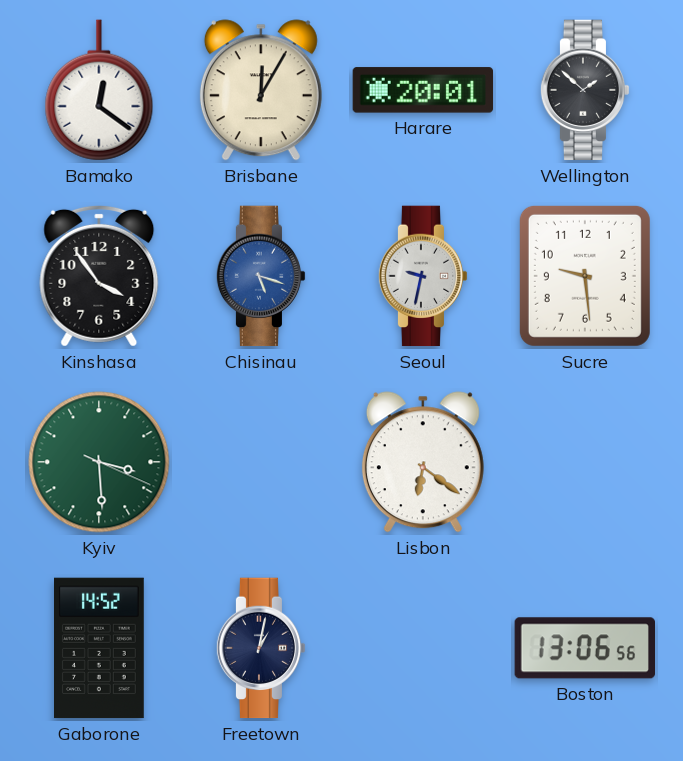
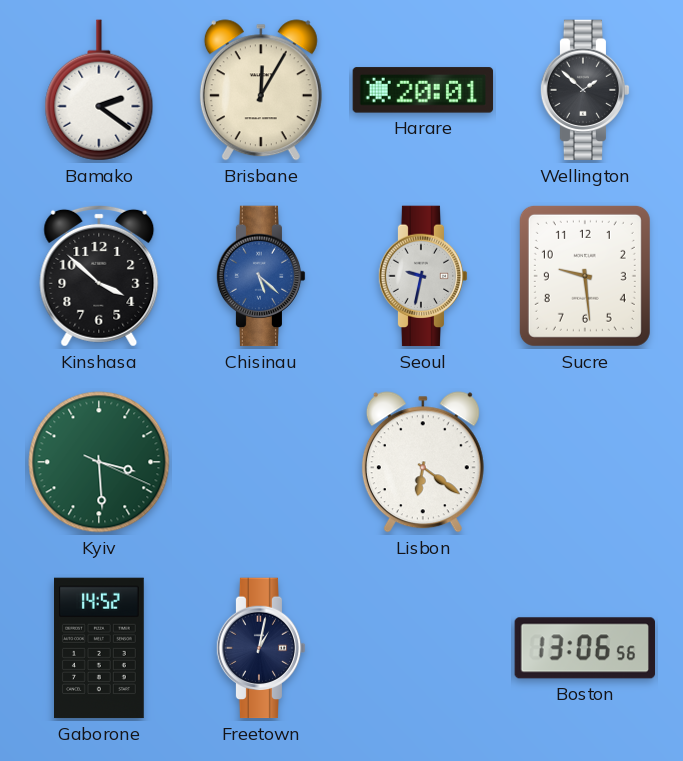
Bamako: 12:21 -> 2:21
Kinshasa: 3:54 -> 3:52
Chisinau: 5:18 -> 5:22
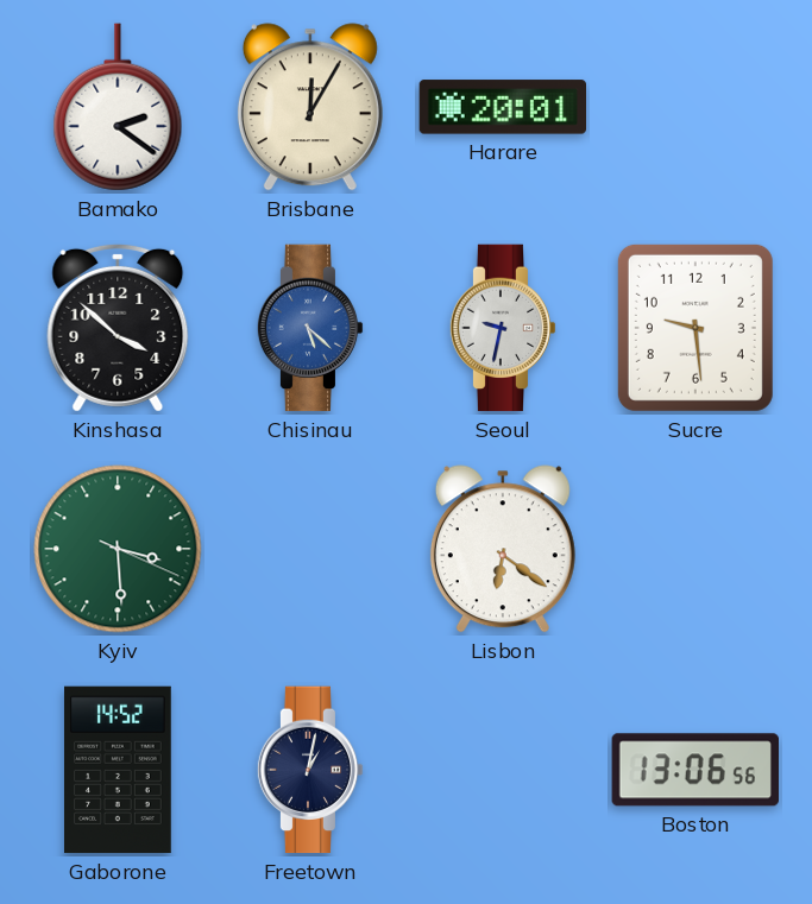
Wellington: 1:52 -> none
